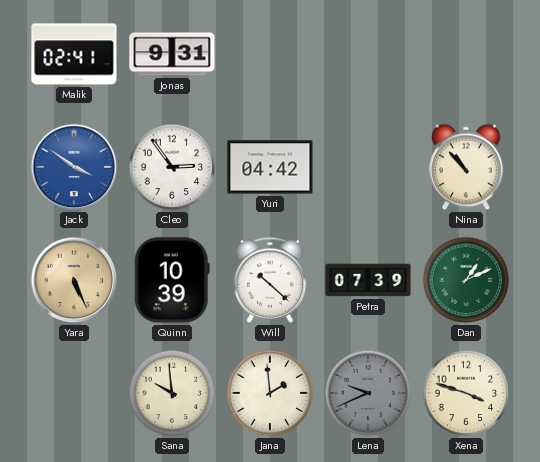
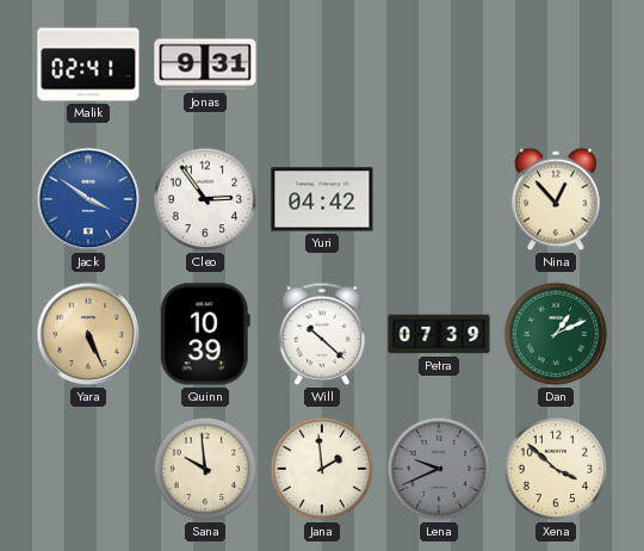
Nina: 10:53 -> 12:53
Xena: 3:48 -> 3:52
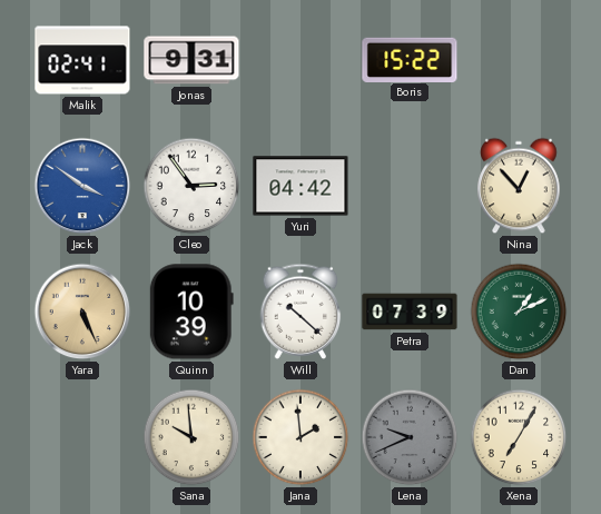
Boris: none -> 15:22
Xena: 3:52 -> 7:05
